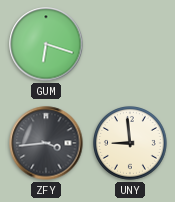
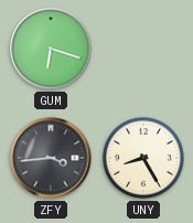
UNY: 8:59 -> 8:25
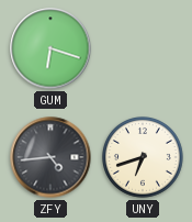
ZFY: 3:44 -> 4:44
UNY: 8:25 -> 6:42
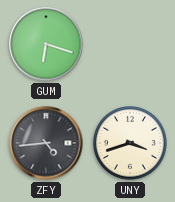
UNY: 6:42 -> 3:42
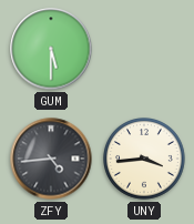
GUM: 6:18 -> 5:30
UNY: 3:42 -> 3:44
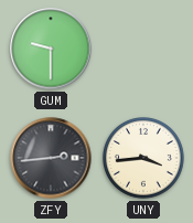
GUM: 5:30 -> 9:30
ZFY: 4:44 -> 2:44
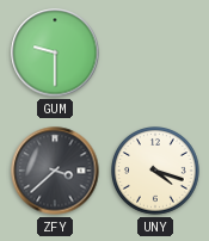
ZFY: 2:44 -> 3:38
UNY: 3:44 -> 4:18
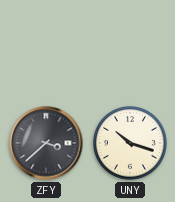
GUM: 9:30 -> none
UNY: 4:18 -> 10:18
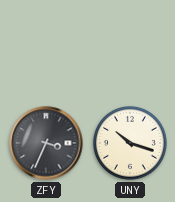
ZFY: 3:38 -> 3:34
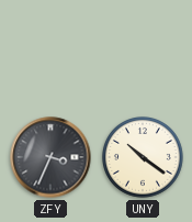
UNY: 10:18 -> 10:21
